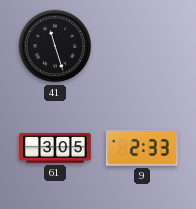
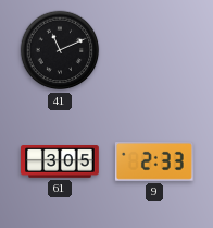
41: 11:27 -> 11:11
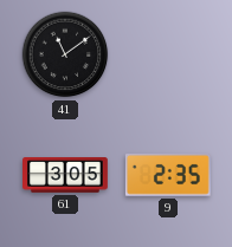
41: 11:11 -> 11:09
9: 2:33 -> 2:35
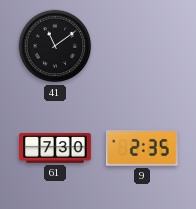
61: 3:05 -> 7:30
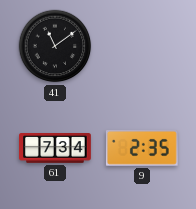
61: 7:30 -> 7:34
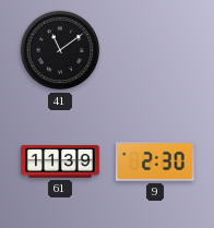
61: 7:34 -> 11:39
9: 2:35 -> 2:30
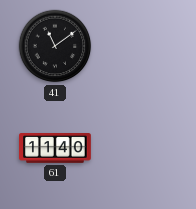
61: 11:39 -> 11:40
9: 2:30 -> none
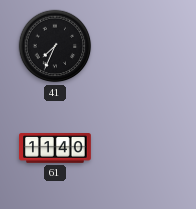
41: 11:09 -> 7:34
